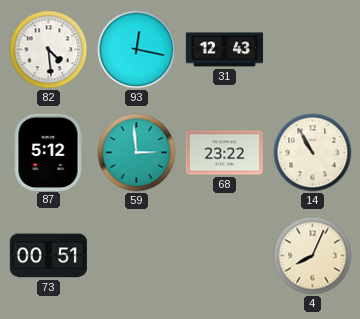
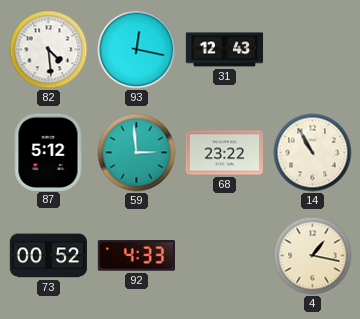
73: 00:51 -> 00:52
92: none -> 4:33
4: 8:04 -> 1:17
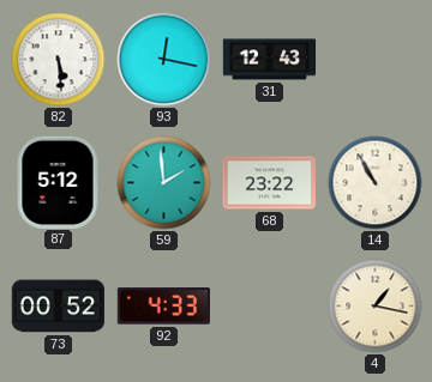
82: 4:29 -> 5:29
59: 2:59 -> 1:59
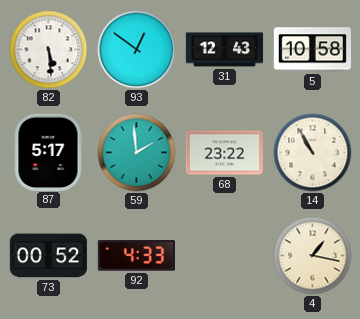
93: 12:17 -> 12:51
5: none -> 10:58
87: 5:12 -> 5:17
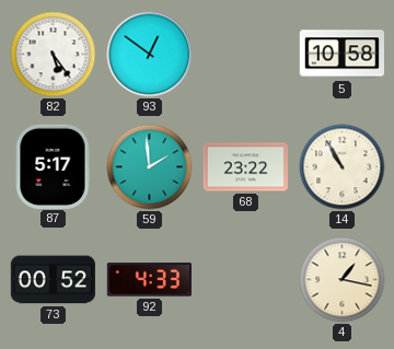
82: 5:29 -> 5:24
31: 12:43 -> none
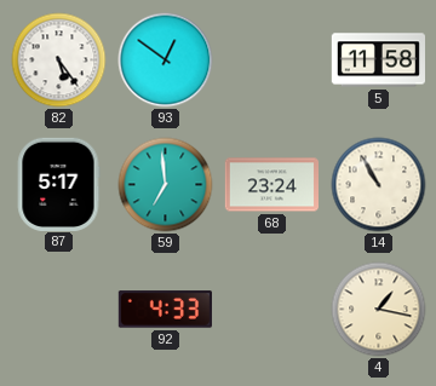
5: 10:58 -> 11:58
59: 1:59 -> 6:59
68: 23:22 -> 23:24
73: 00:52 -> none
